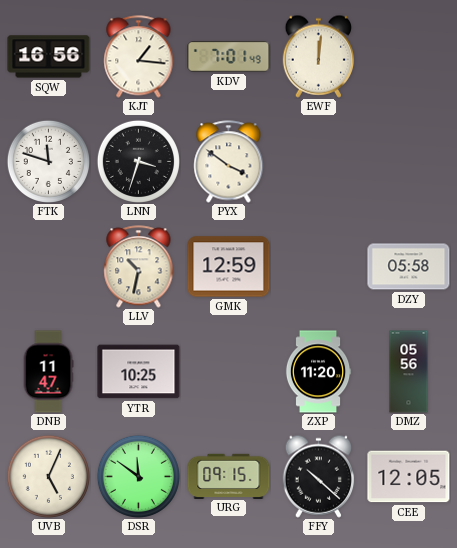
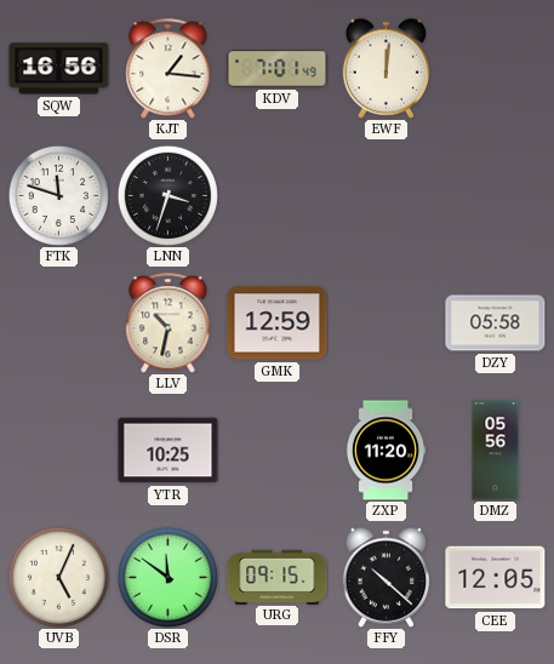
PYX: 3:51 -> none
DNB: 11:47 -> none
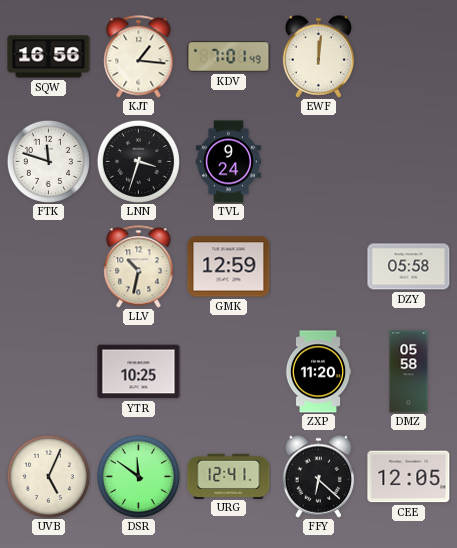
TVL: none -> 9:24
DMZ: 05:56 -> 05:58
URG: 09:15 -> 12:41
FFY: 10:22 -> 6:22
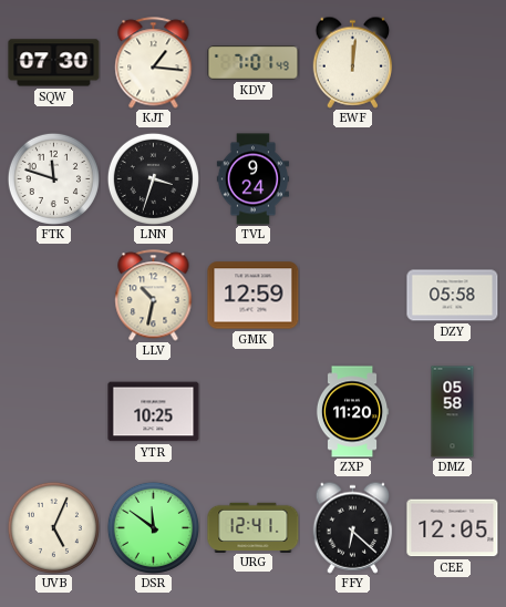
SQW: 16:56 -> 07:30
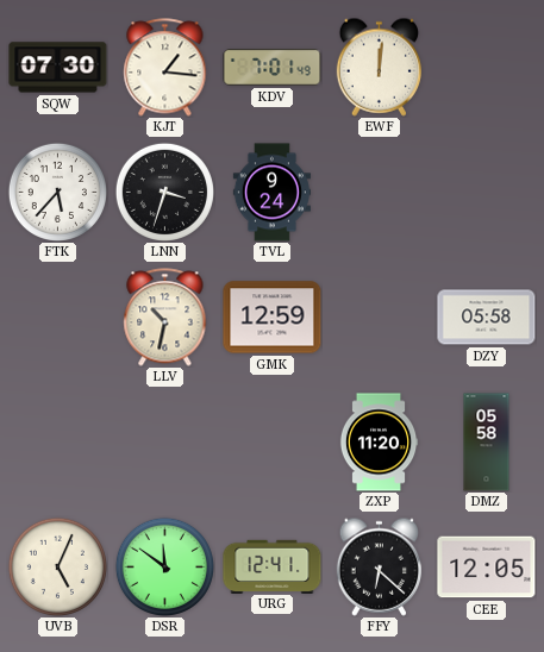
FTK: 11:48 -> 5:37
YTR: 10:25 -> none
